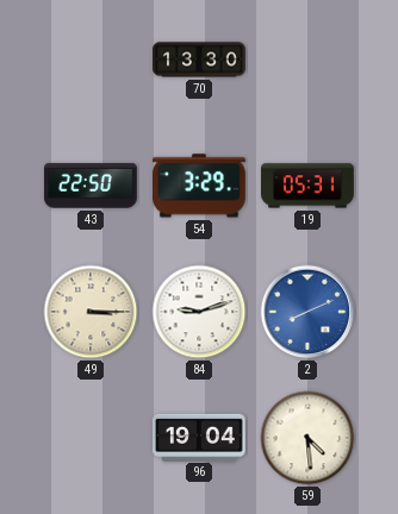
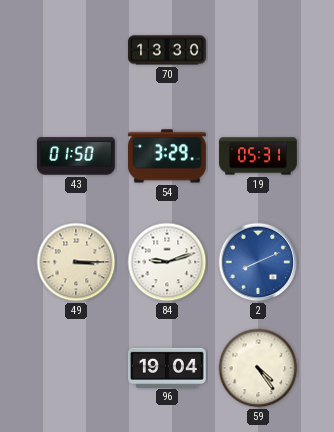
43: 22:50 -> 01:50
59: 4:29 -> 4:24
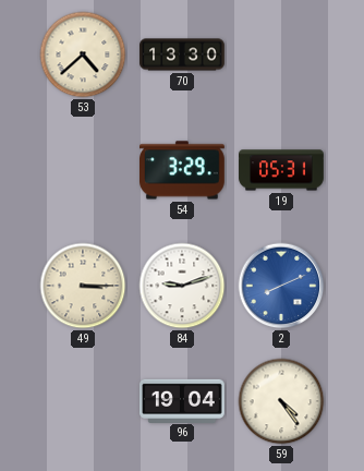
53: none -> 4:38
43: 01:50 -> none
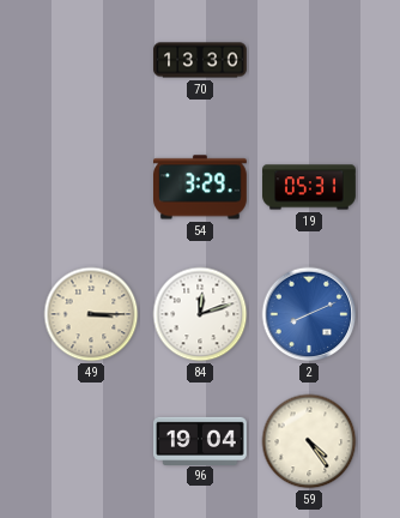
53: 4:38 -> none
84: 9:12 -> 12:12
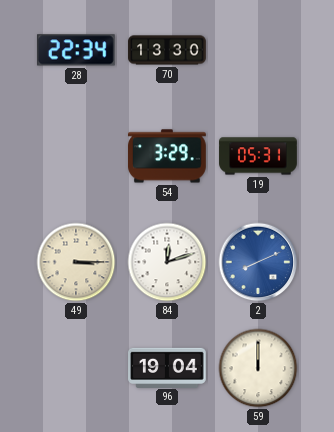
28: none -> 22:34
59: 4:24 -> 12:00
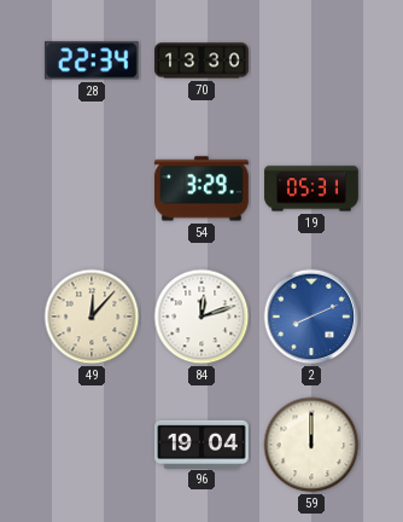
49: 3:15 -> 12:07
